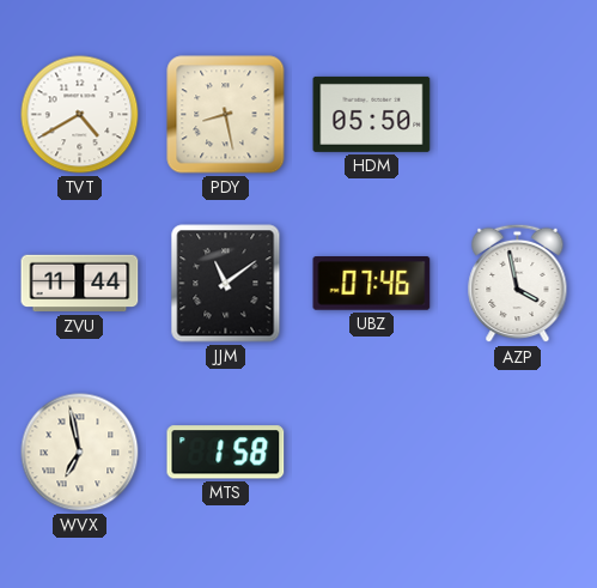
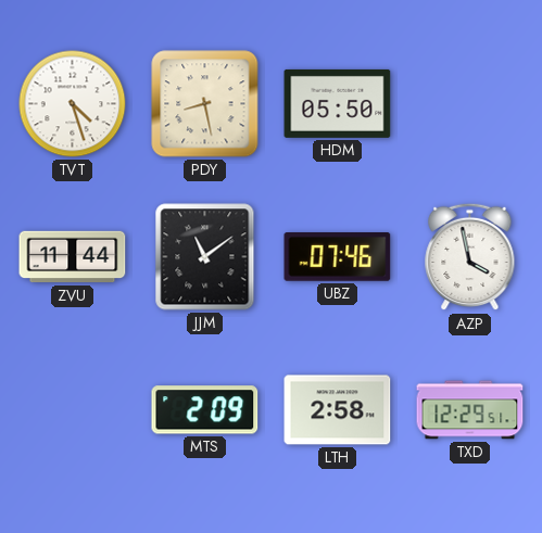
TVT: 4:40 -> 4:27
WVX: 6:58 -> none
MTS: 1:58 -> 2:09
LTH: none -> 2:58
TXD: none -> 12:29
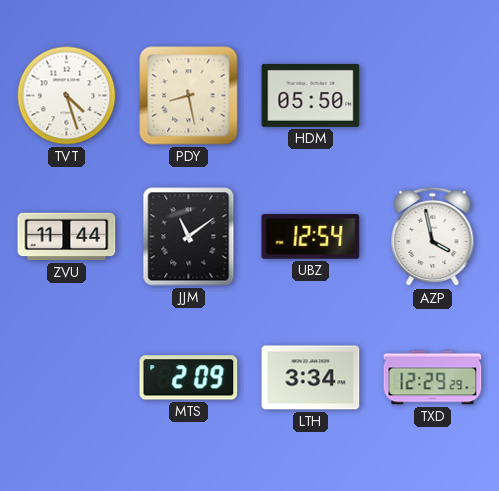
UBZ: 07:46 -> 12:54
LTH: 2:58 -> 3:34
TXD: 12:29:51 -> 12:29:29
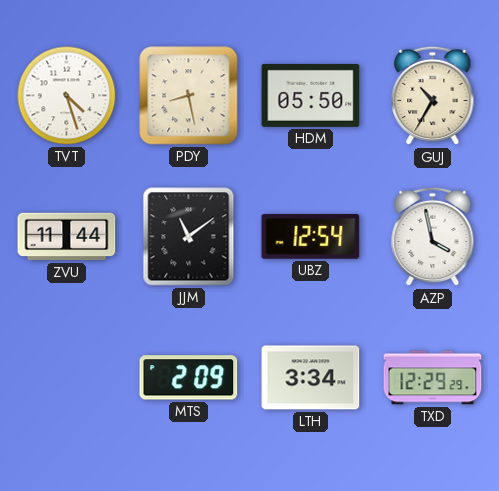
GUJ: none -> 10:35
